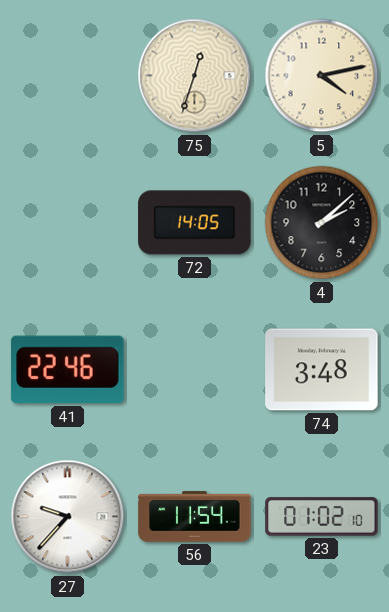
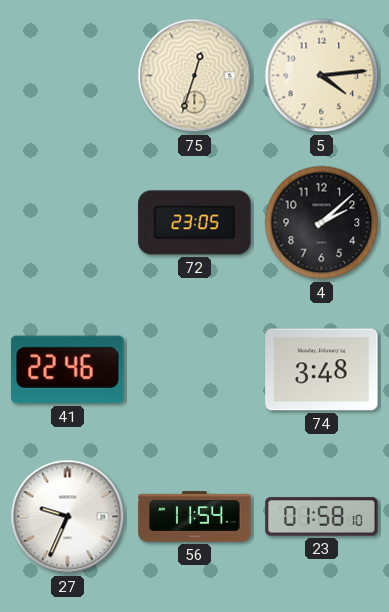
5: 4:13 -> 4:14
72: 14:05 -> 23:05
27: 9:37 -> 9:34
23: 01:02 -> 01:58
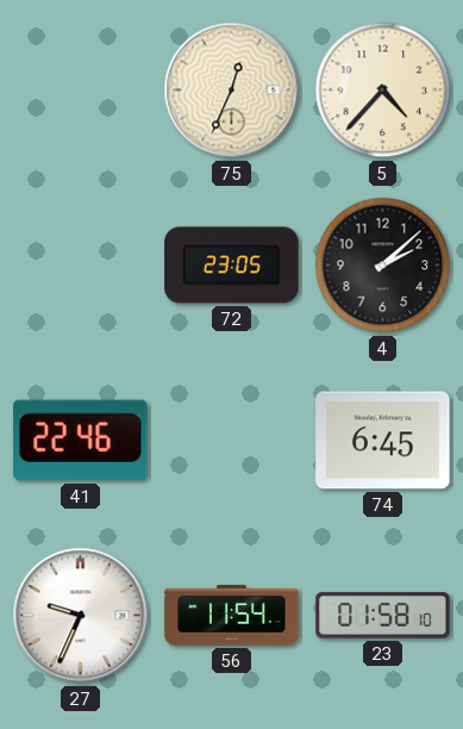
75: 12:33 -> 12:34
5: 4:14 -> 4:37
74: 3:48 -> 6:45
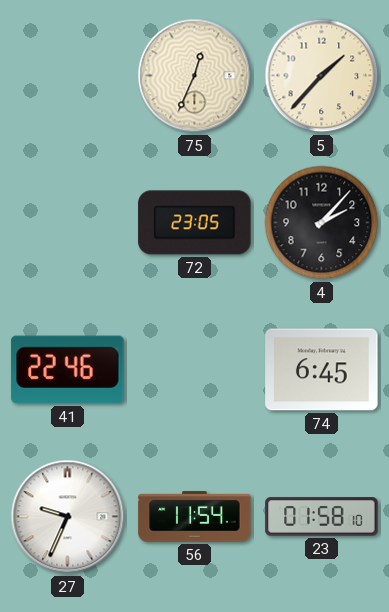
5: 4:37 -> 1:37
4: 2:08 -> 2:07
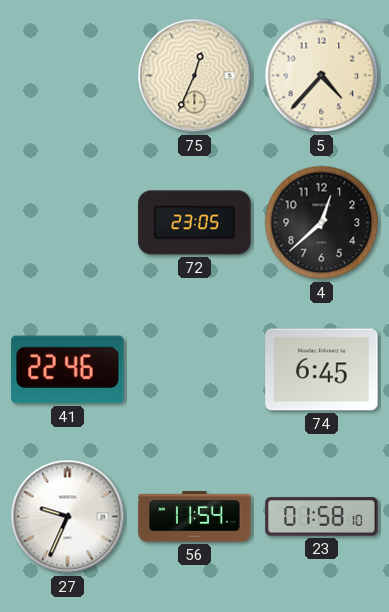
5: 1:37 -> 4:37
4: 2:07 -> 12:38
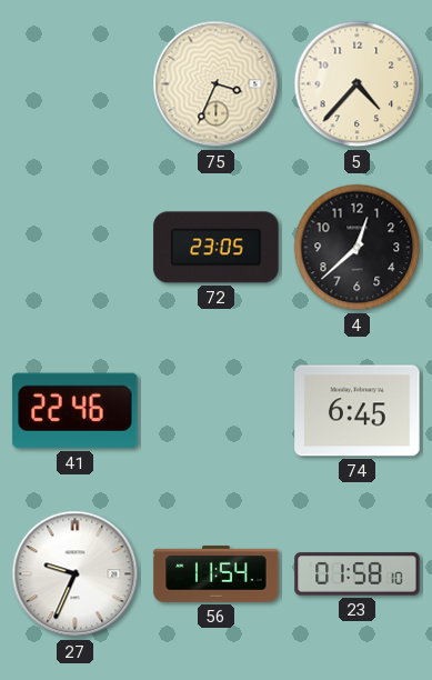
75: 12:34 -> 3:34
